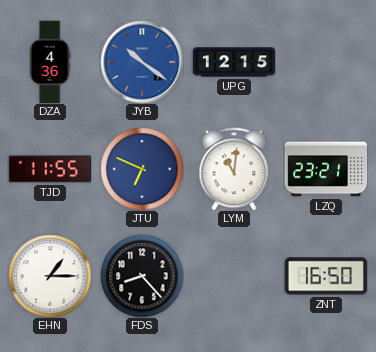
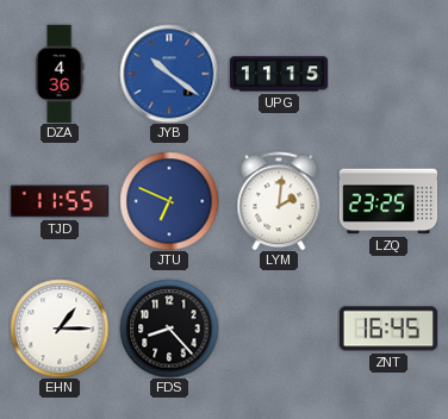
UPG: 12:15 -> 11:15
LYM: 11:01 -> 2:01
LZQ: 23:21 -> 23:25
ZNT: 16:50 -> 16:45
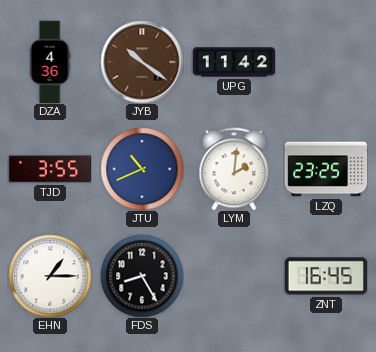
JYB dial: blue -> brown
UPG: 11:15 -> 11:42
TJD: 11:55 -> 3:55
JTU: 6:49 -> 10:41
FDS: 8:23 -> 8:25
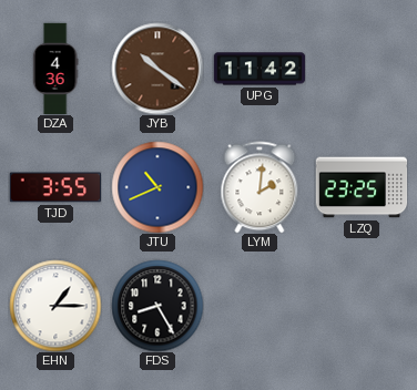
ZNT: 16:45 -> none
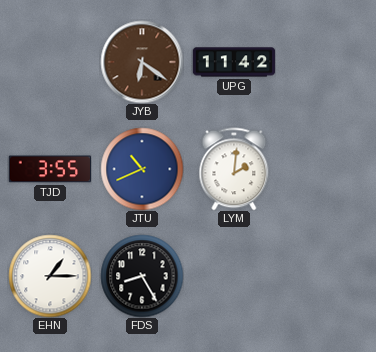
DZA: 4:36 -> none
JYB: 10:21 -> 6:21
LZQ: 23:25 -> none
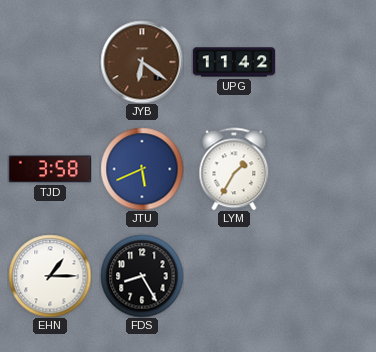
TJD: 3:55 -> 3:58
JTU: 10:41 -> 5:41
LYM: 2:01 -> 1:35
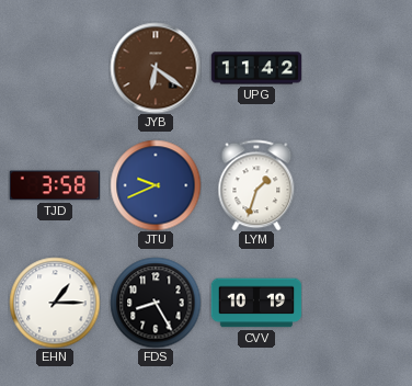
JTU: 5:41 -> 9:41
LYM: 1:35 -> 1:33
CVV: none -> 10:19
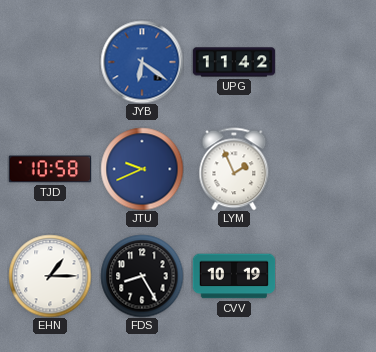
JYB dial: brown -> blue
TJD: 3:58 -> 10:58
LYM: 1:33 -> 1:56
